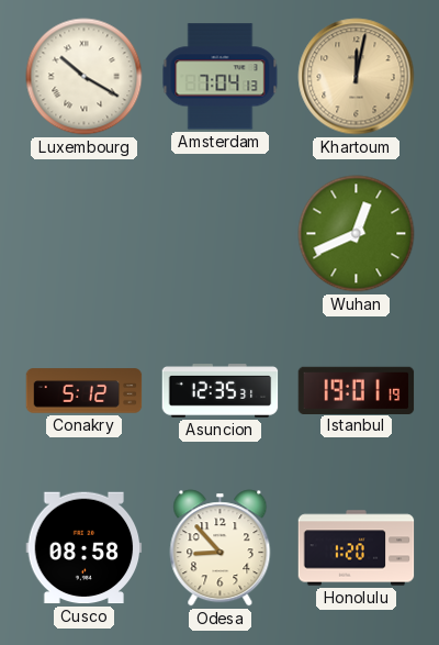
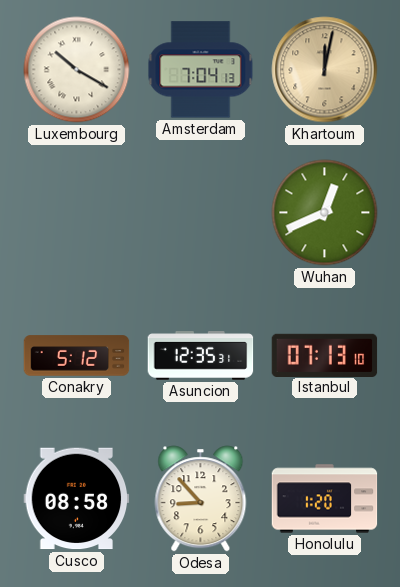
Istanbul: 19:01 -> 07:13
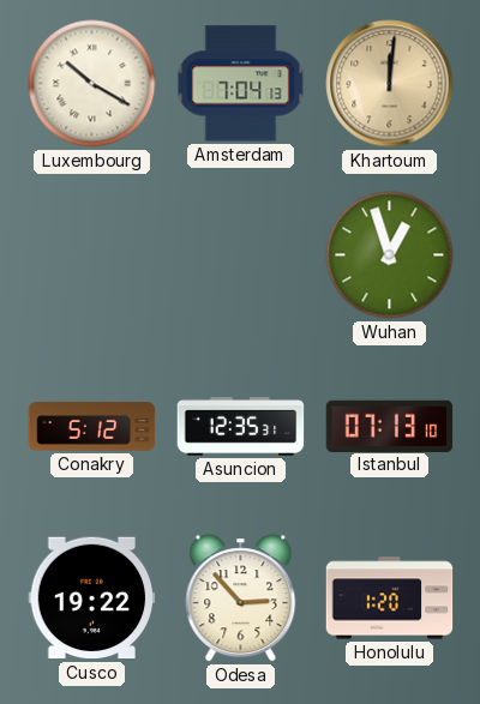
Khartoum: 12:02 -> 12:01
Wuhan: 12:41 -> 12:57
Cusco: 08:58 -> 19:22
Odesa: 8:53 -> 2:53
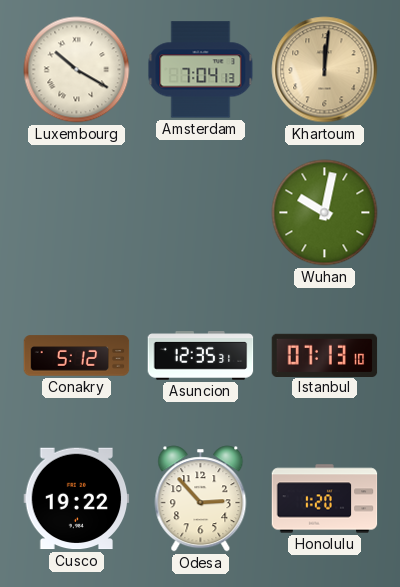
Wuhan: 12:57 -> 10:02
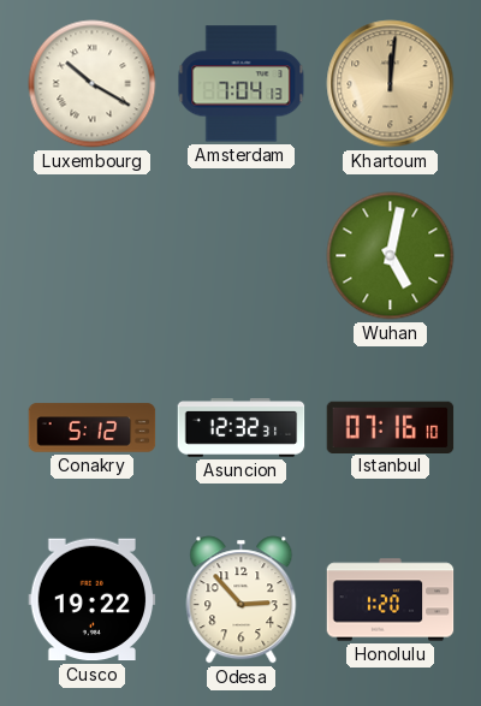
Wuhan: 10:02 -> 5:02
Asuncion: 12:35 -> 12:32
Istanbul: 07:13 -> 07:16
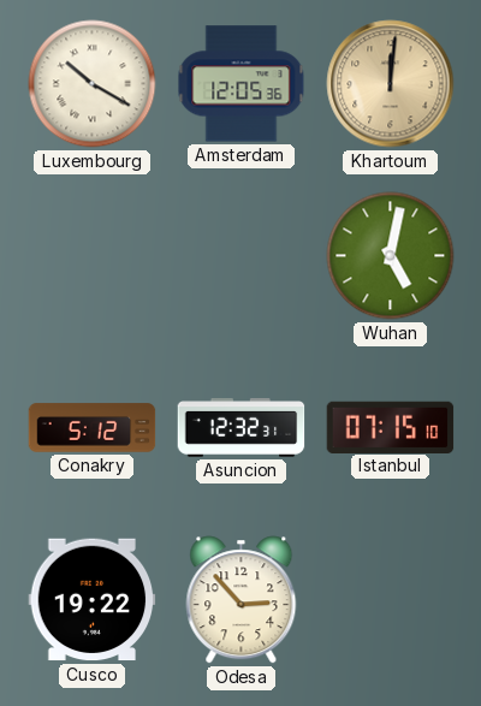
Amsterdam: 7:04 -> 12:05
Istanbul: 07:16 -> 07:15
Honolulu: 1:20 -> none
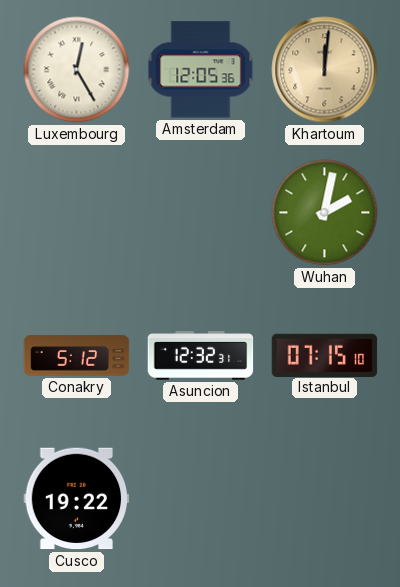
Luxembourg: 10:20 -> 12:25
Wuhan: 5:02 -> 2:02
Odesa: 2:53 -> none
